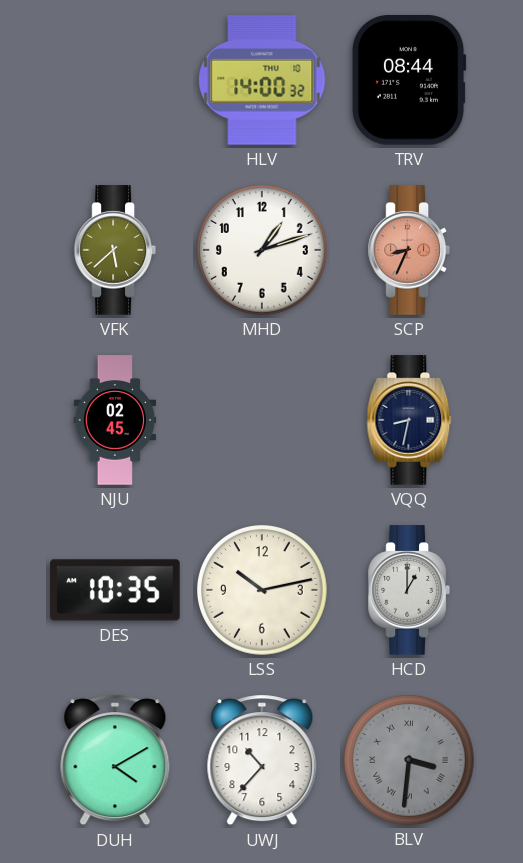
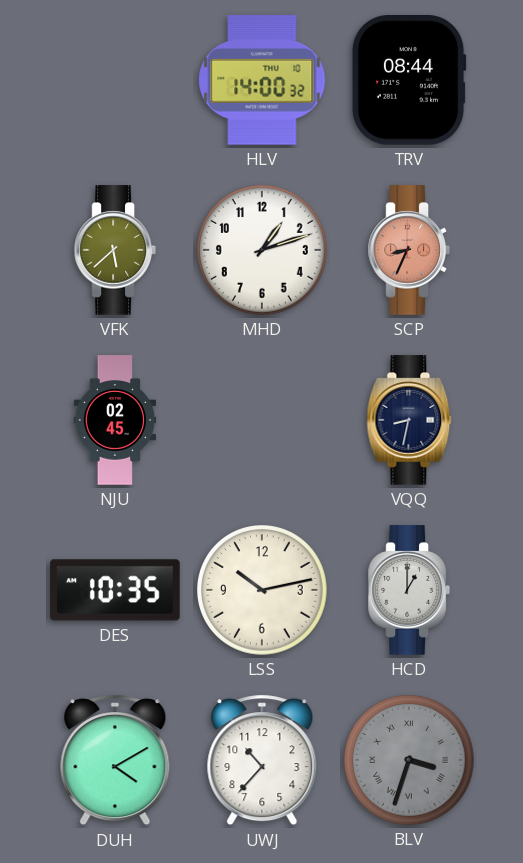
BLV: 3:31 -> 3:33
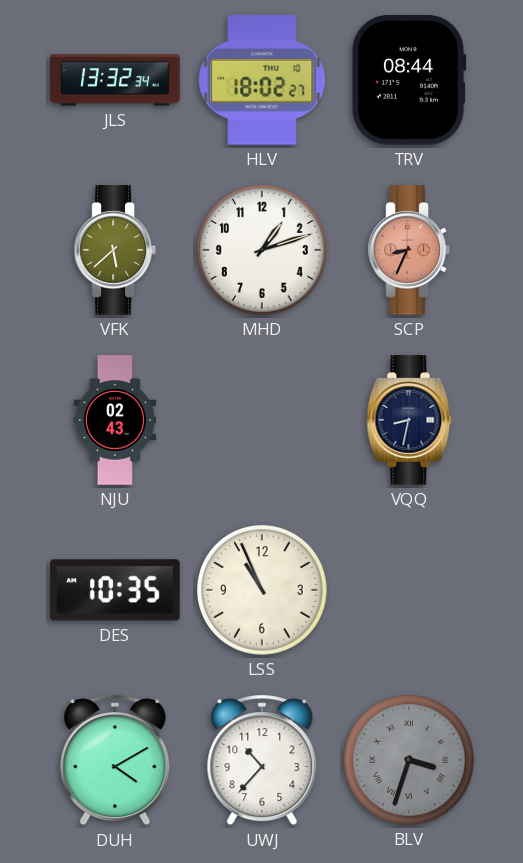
JLS: none -> 13:32
HLV: 14:00 -> 18:02
NJU: 02:45 -> 02:43
LSS: 10:13 -> 10:56
HCD: 1:00 -> none
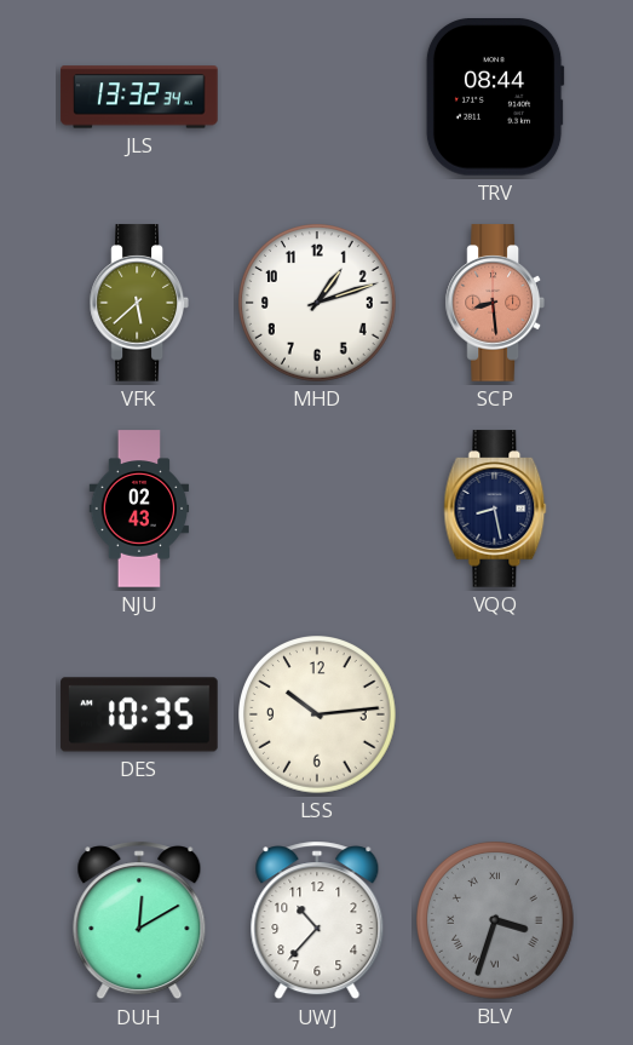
HLV: 18:02 -> none
SCP: 8:34 -> 8:29
VQQ: 8:32 -> 8:28
LSS: 10:56 -> 10:14
DUH: 4:10 -> 12:10
